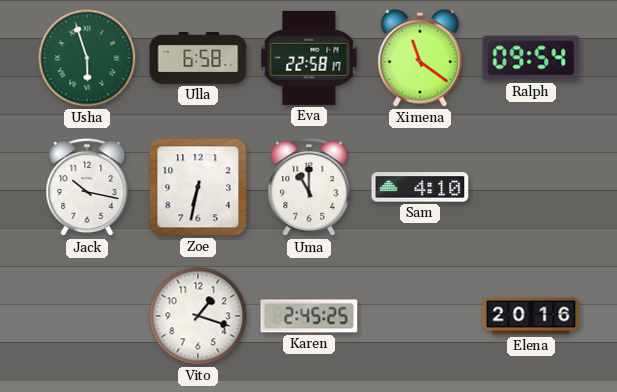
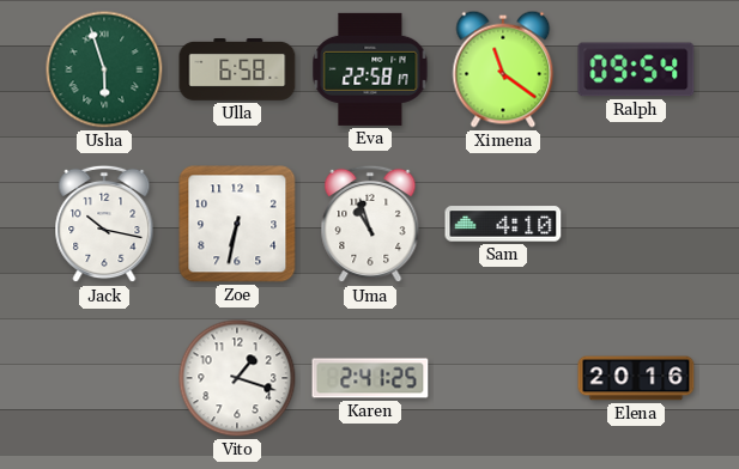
Uma: 11:00 -> 10:57
Karen: 2:45 -> 2:41
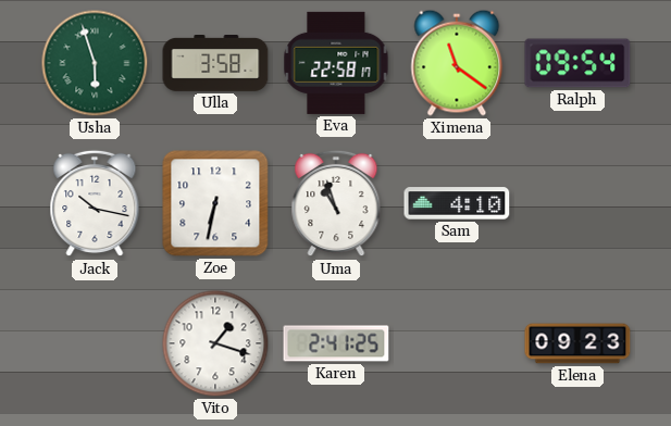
Ulla: 6:58 -> 3:58
Elena: 20:16 -> 09:23
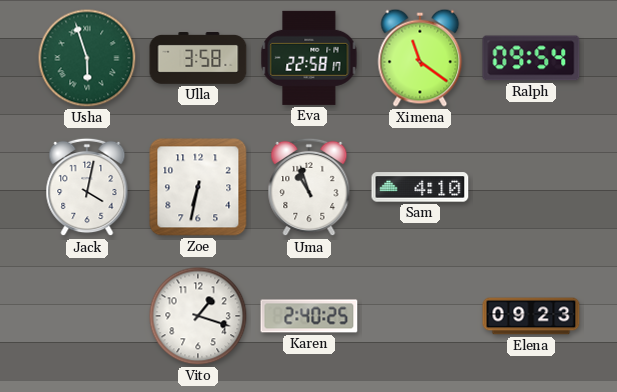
Jack: 10:17 -> 4:02
Karen: 2:41 -> 2:40
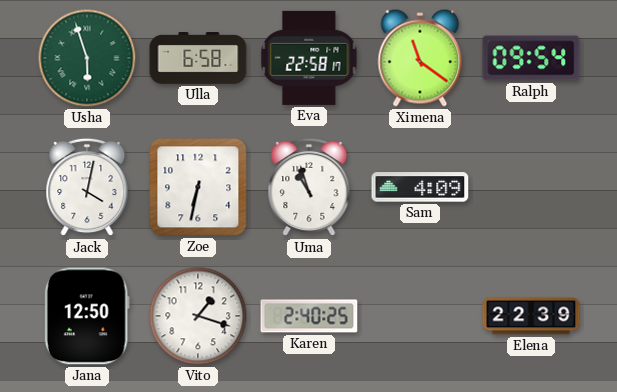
Ulla: 3:58 -> 6:58
Sam: 4:10 -> 4:09
Jana: none -> 12:50
Elena: 09:23 -> 22:39
